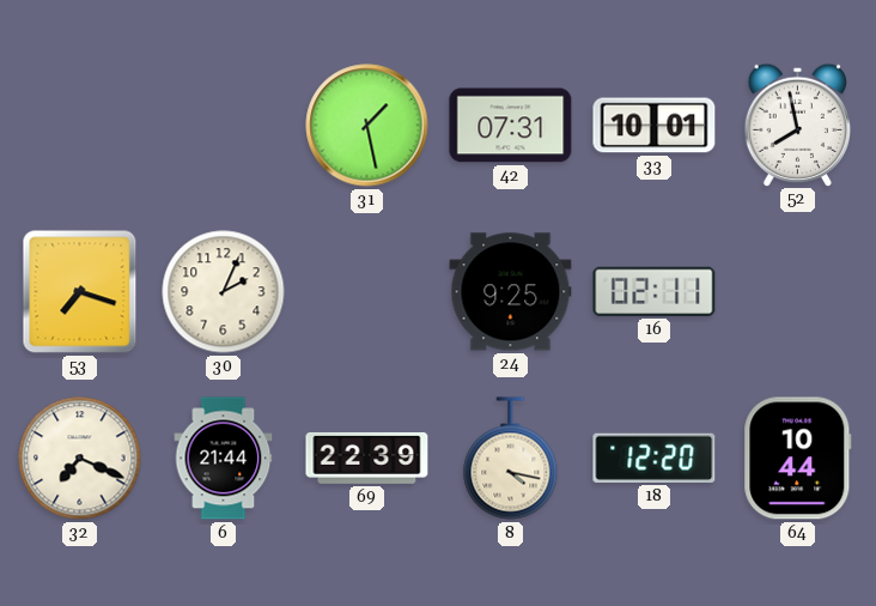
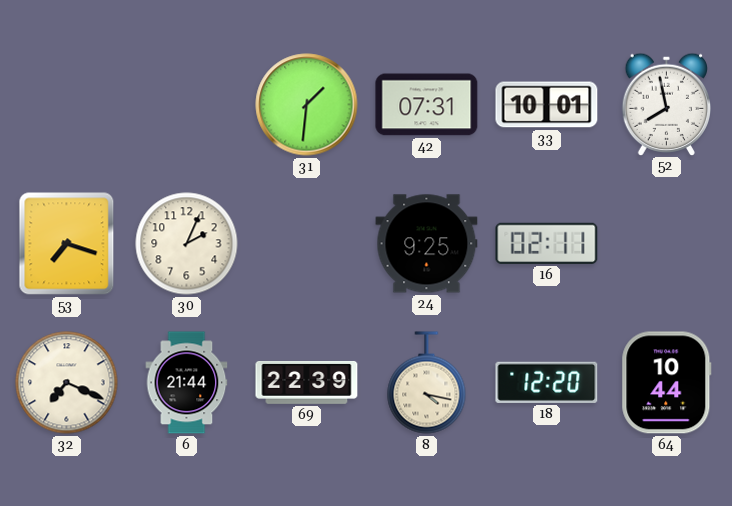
31: 1:28 -> 1:31
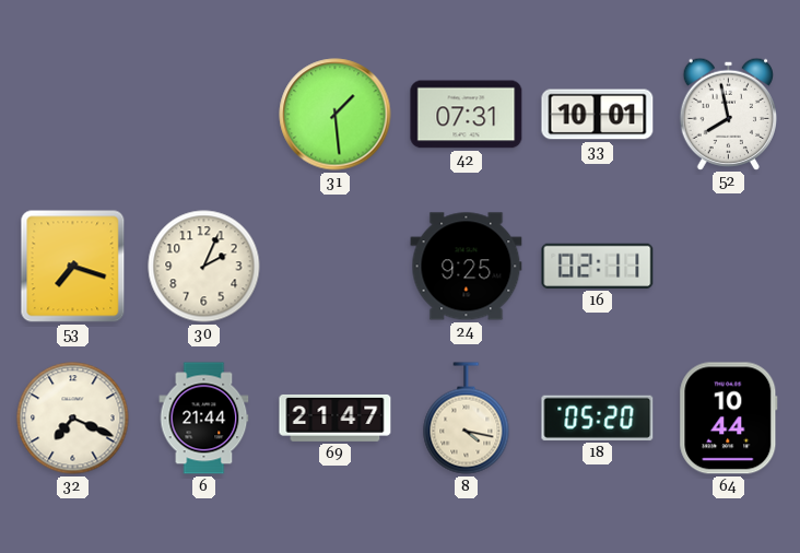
31: 1:31 -> 1:29
69: 22:39 -> 21:47
18: 12:20 -> 05:20
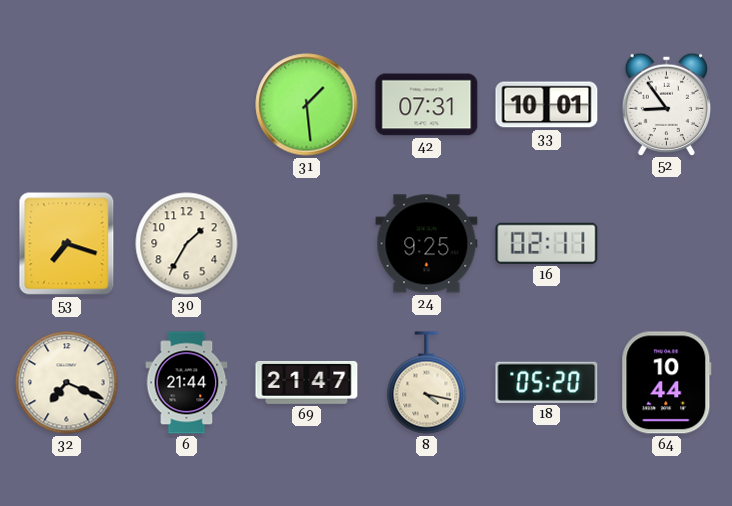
52: 7:58 -> 8:54
30: 2:04 -> 1:35
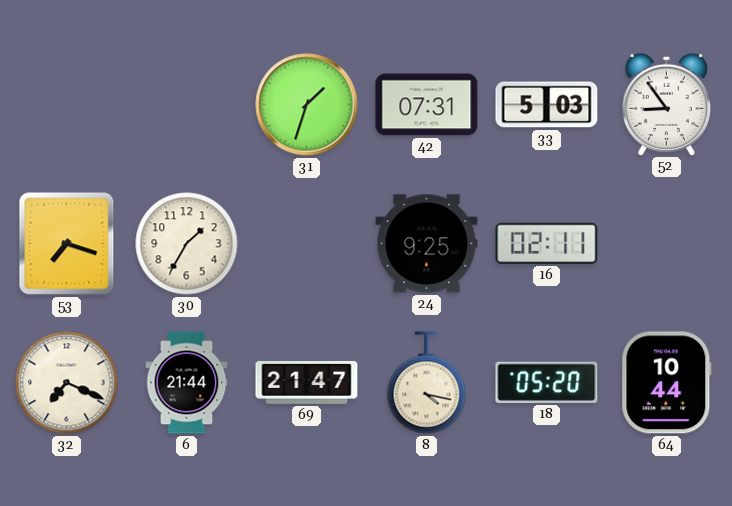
31: 1:29 -> 1:33
33: 10:01 -> 5:03
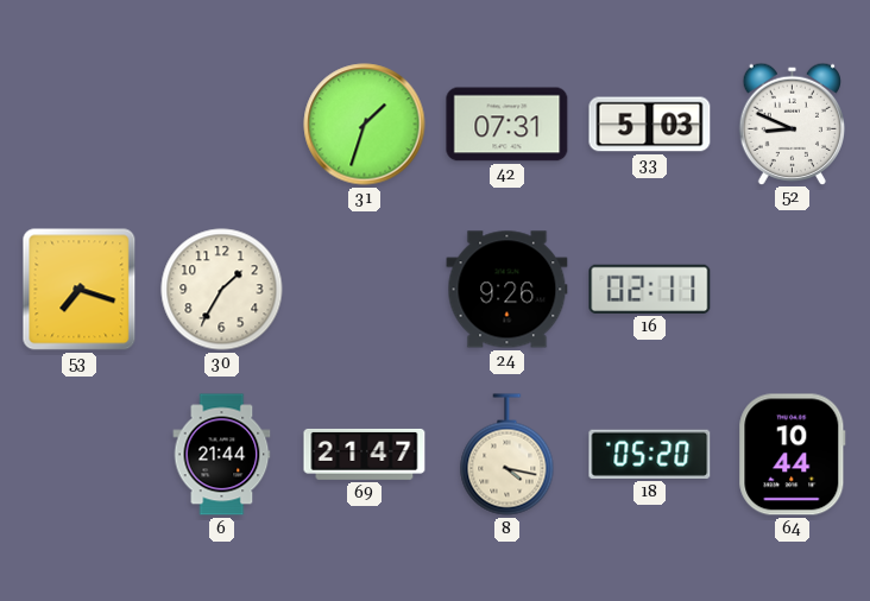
52: 8:54 -> 8:49
24: 9:25 -> 9:26
32: 7:19 -> none
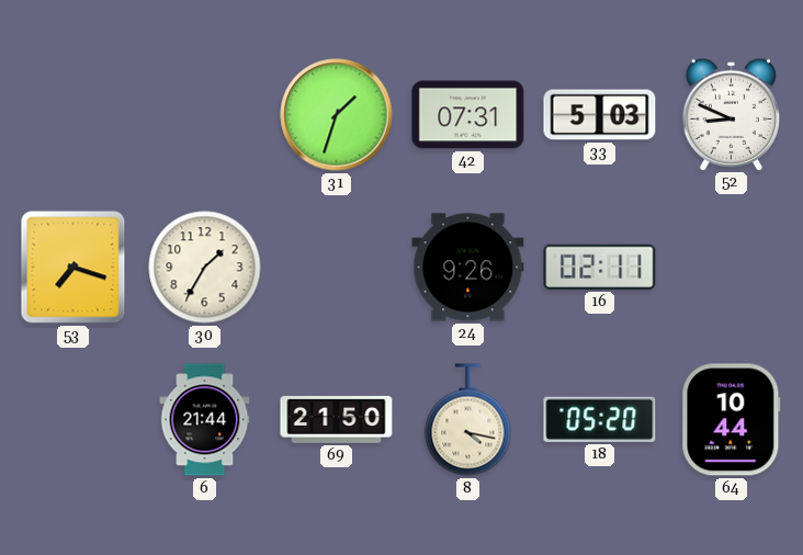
69: 21:47 -> 21:50
